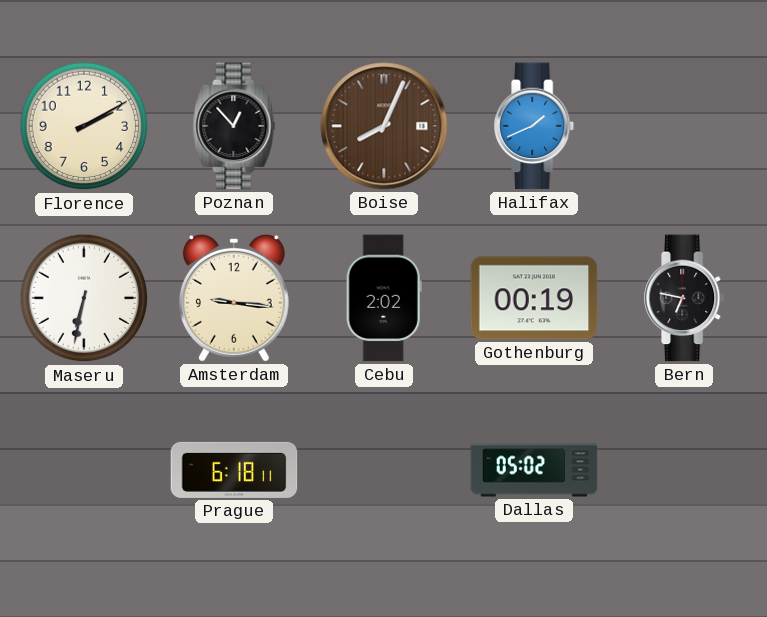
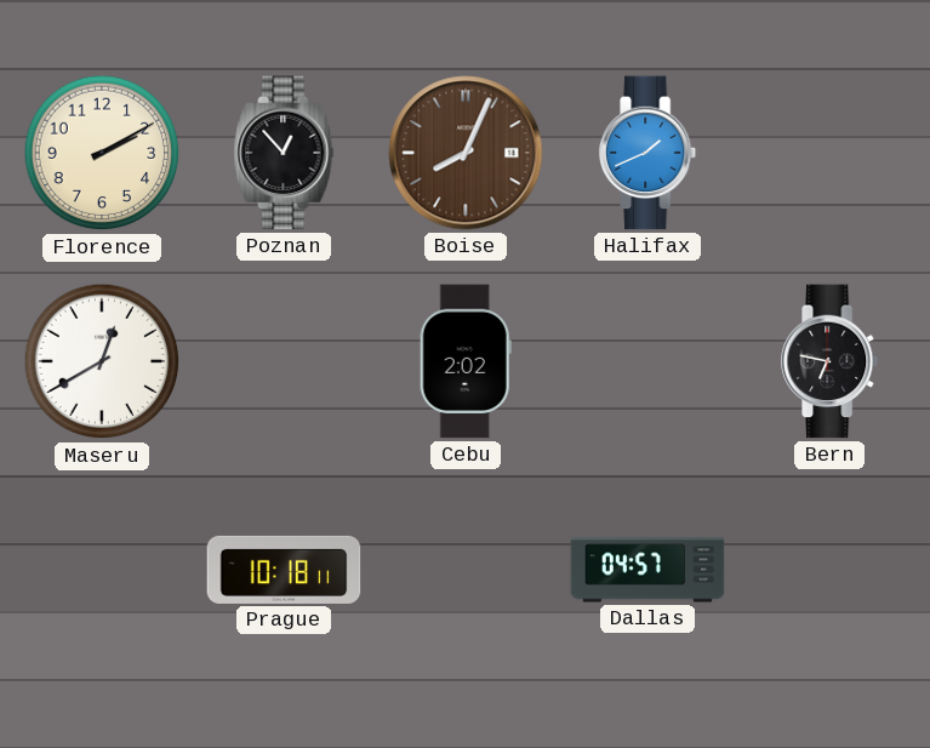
Maseru: 6:32 -> 12:40
Amsterdam: 9:16 -> none
Gothenburg: 00:19 -> none
Prague: 6:18 -> 10:18
Dallas: 05:02 -> 04:57
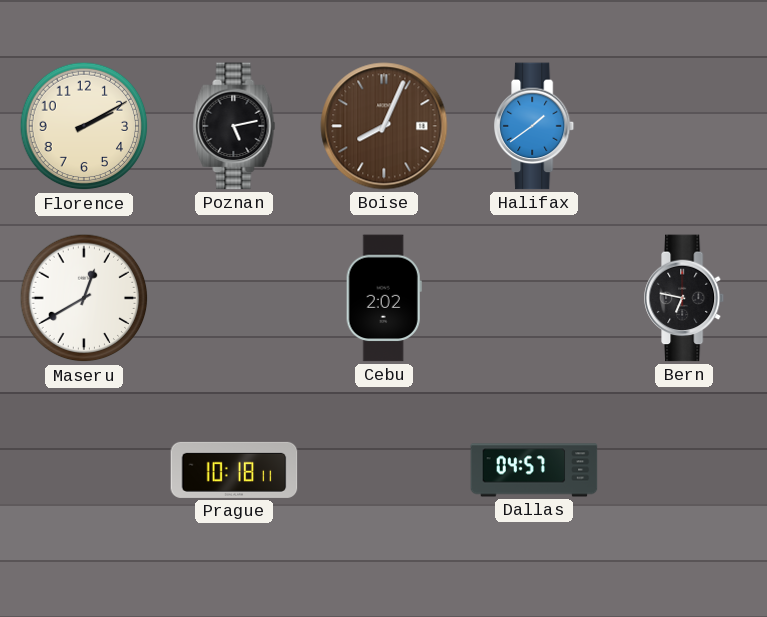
Poznan: 12:53 -> 5:13
Halifax: 1:41 -> 1:39
